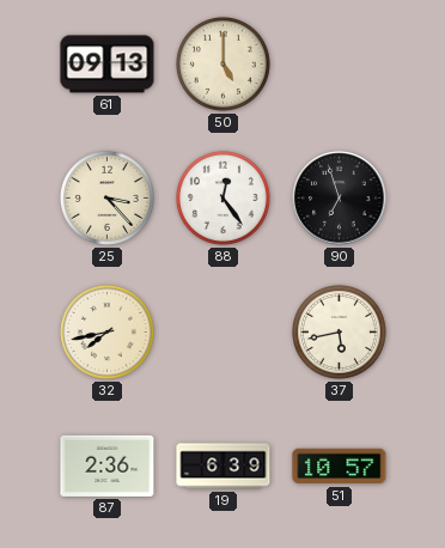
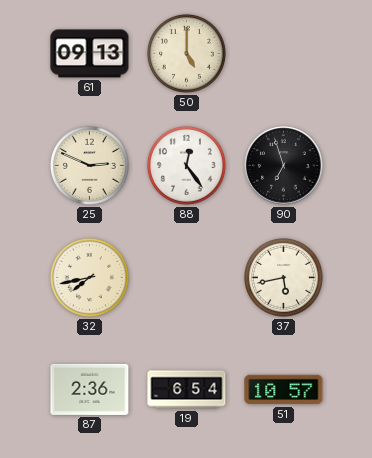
25: 3:23 -> 2:49
19: 6:39 -> 6:54
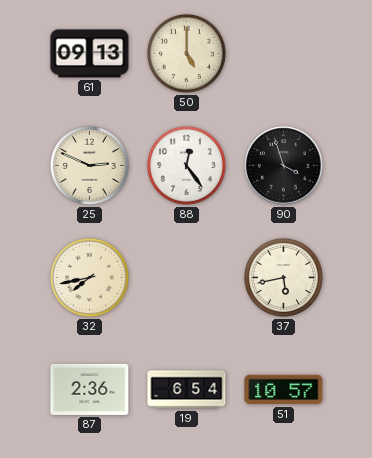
90: 6:57 -> 3:57
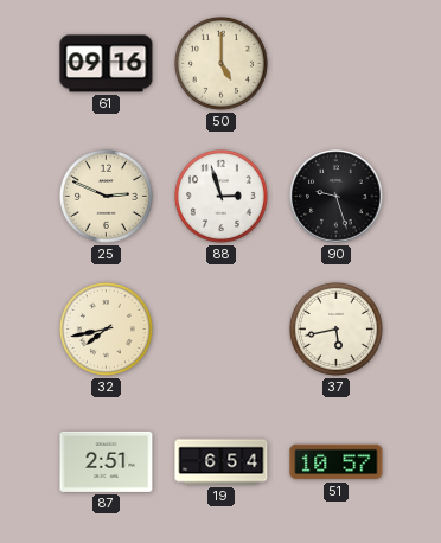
61: 09:13 -> 09:16
88: 12:24 -> 2:57
90: 3:57 -> 9:27
87: 2:36 -> 2:51
